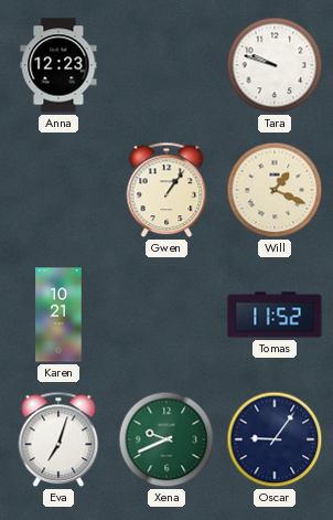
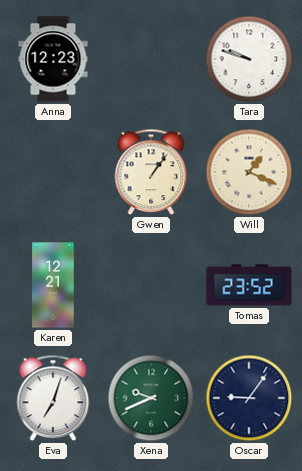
Karen: 10:21 -> 12:21
Tomas: 11:52 -> 23:52
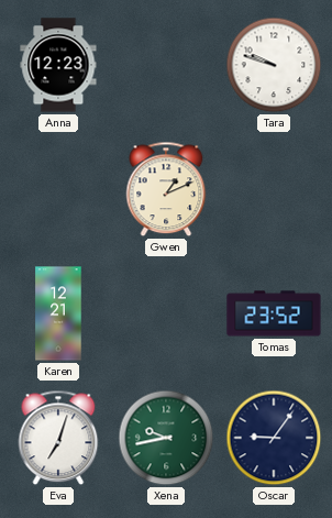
Gwen: 1:06 -> 1:11
Will: 1:19 -> none
Xena: 9:41 -> 9:43
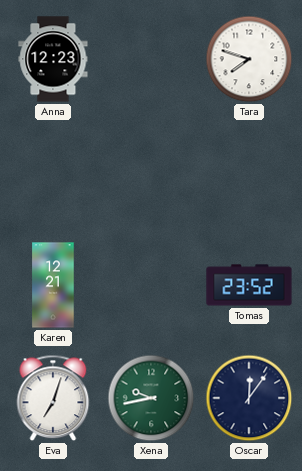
Tara: 9:48 -> 7:48
Gwen: 1:11 -> none
Oscar: 9:06 -> 12:06
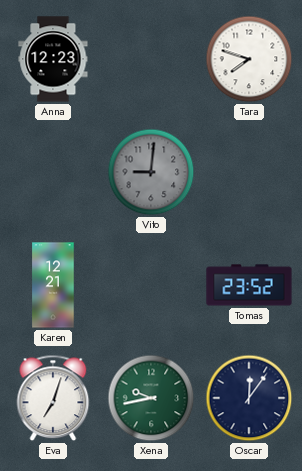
Vito: none -> 9:01
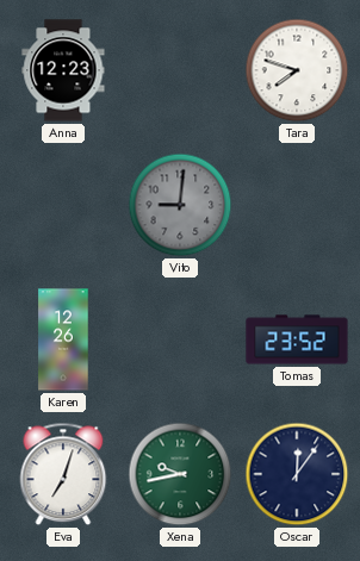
Karen: 12:21 -> 12:26
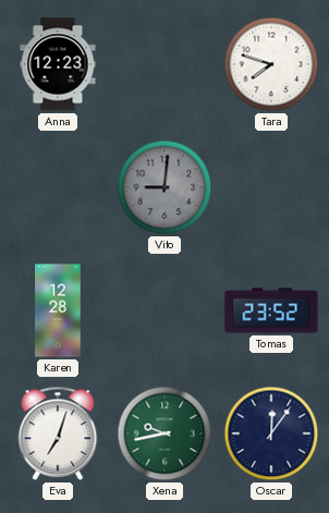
Karen: 12:26 -> 12:28
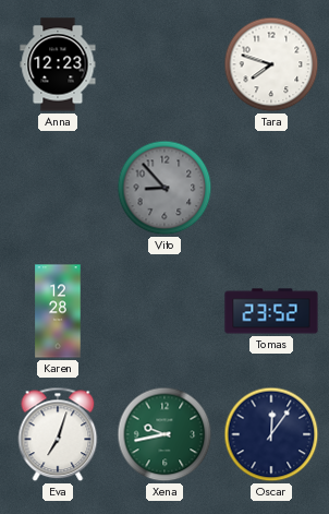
Vito: 9:01 -> 8:53
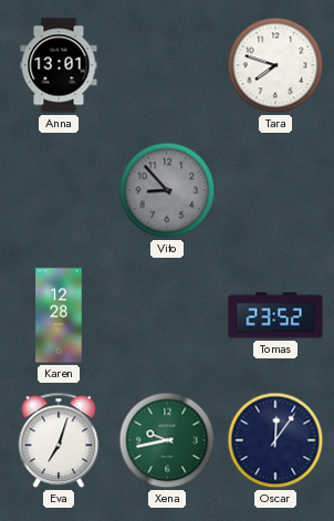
Anna: 12:23 -> 13:01
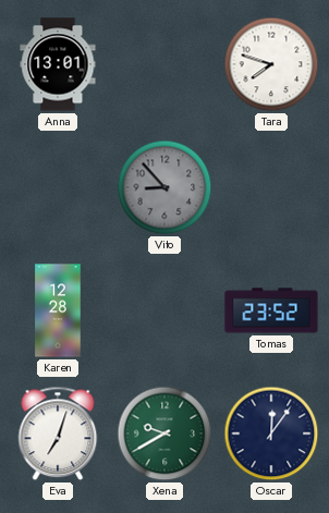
Xena: 9:43 -> 9:40
